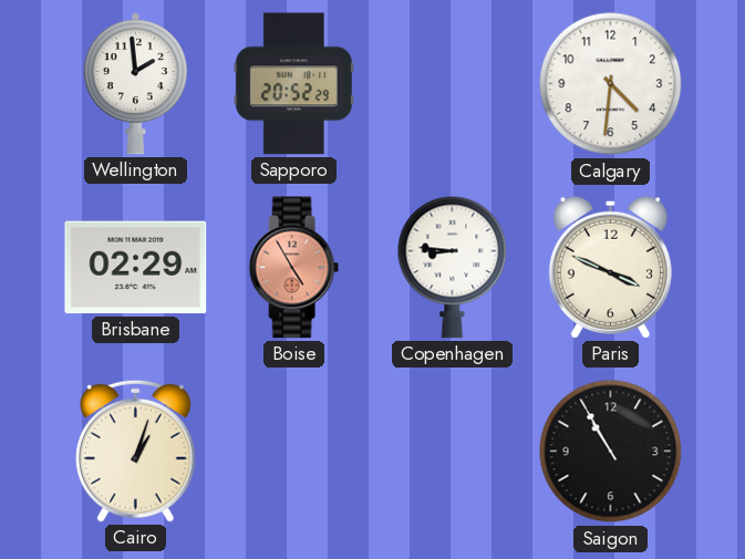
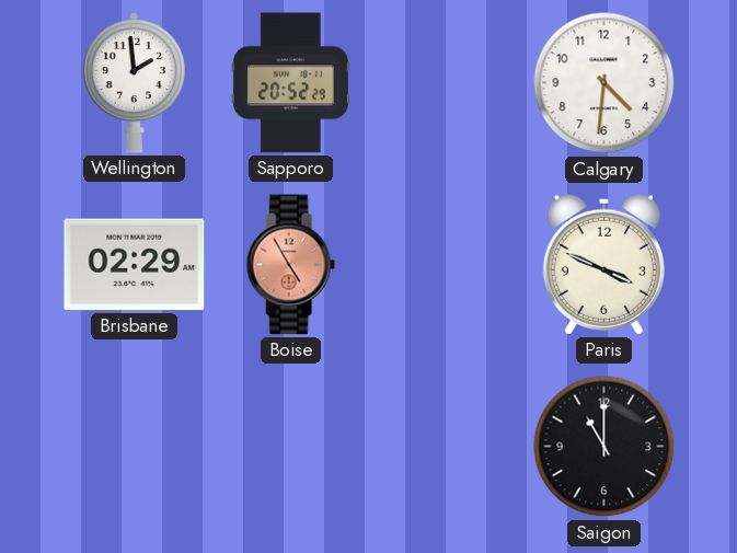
Copenhagen: 8:46 -> none
Cairo: 1:03 -> none
Saigon: 10:55 -> 11:00
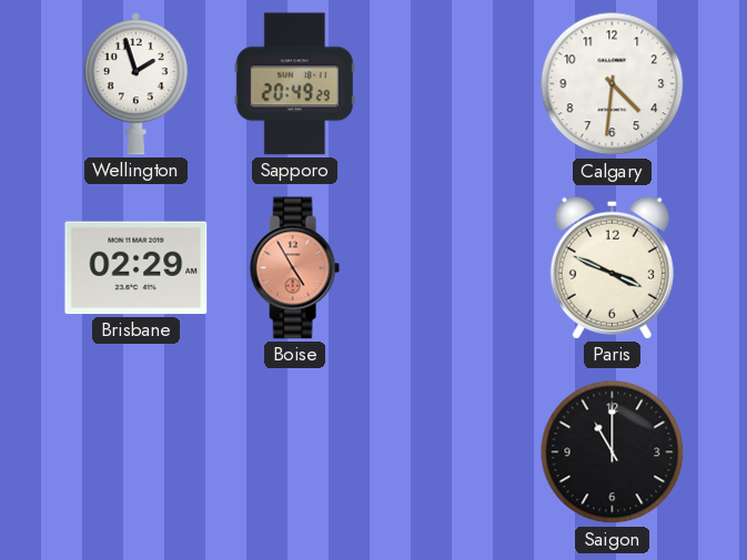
Wellington: 1:59 -> 1:57
Sapporo: 20:52 -> 20:49
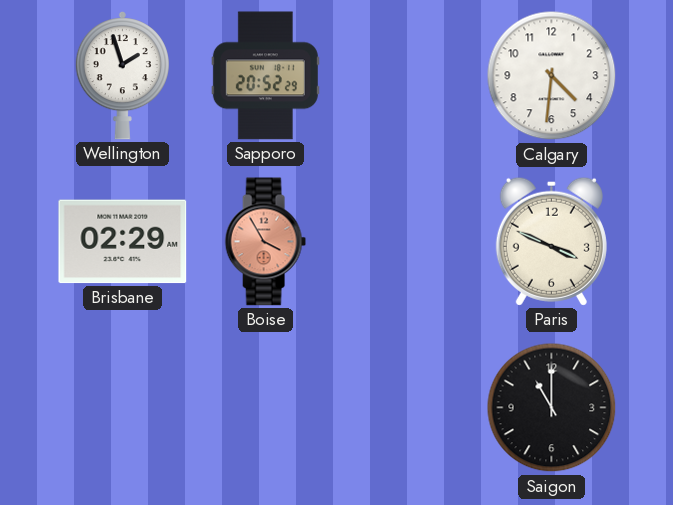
Sapporo: 20:49 -> 20:52
Boise: 4:55 -> 3:55
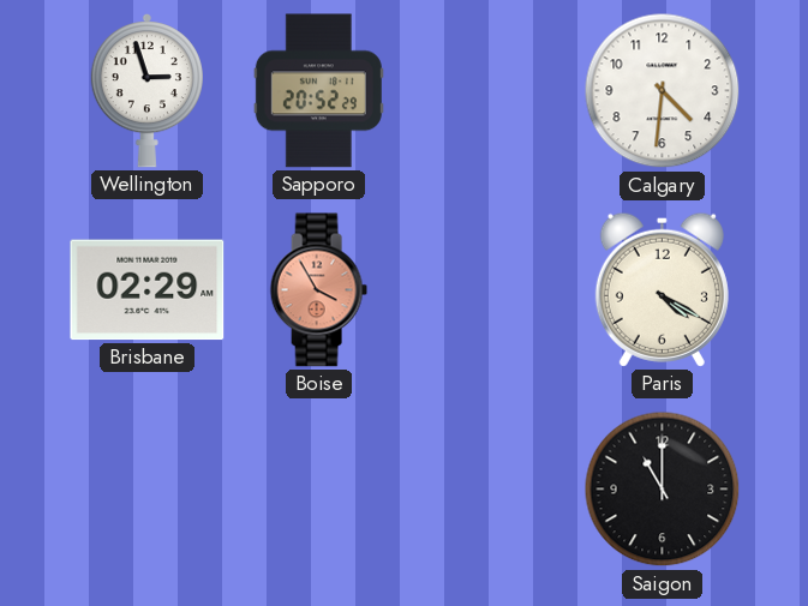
Wellington: 1:57 -> 2:57
Paris: 3:49 -> 4:20
